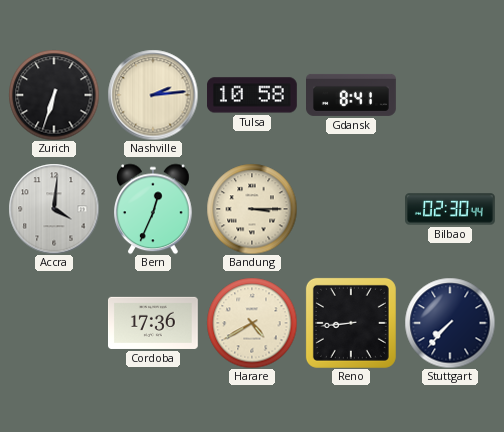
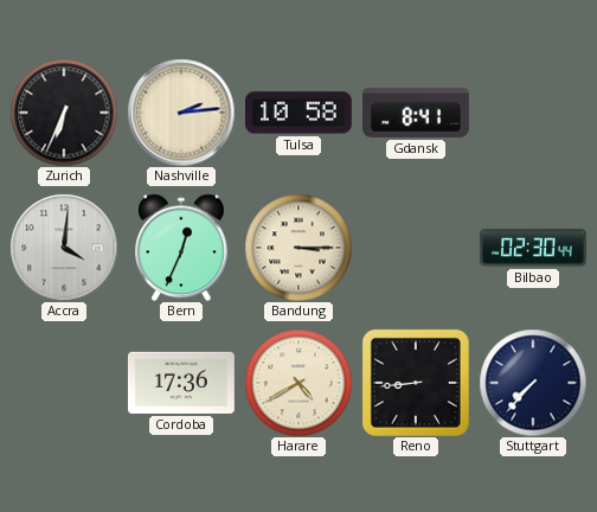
Zurich: 6:33 -> 6:34
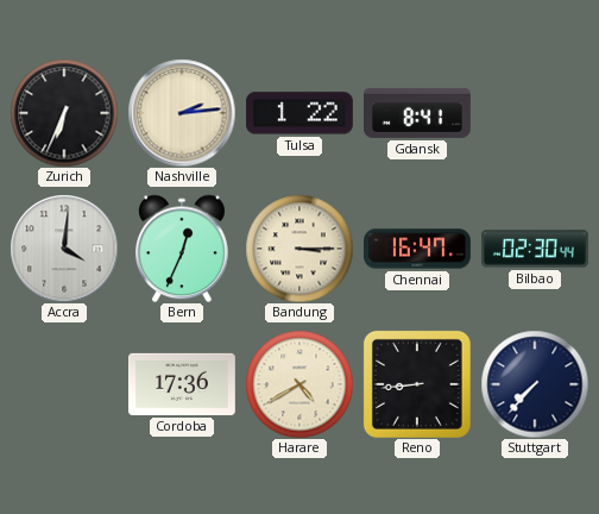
Tulsa: 10:58 -> 1:22
Chennai: none -> 16:47
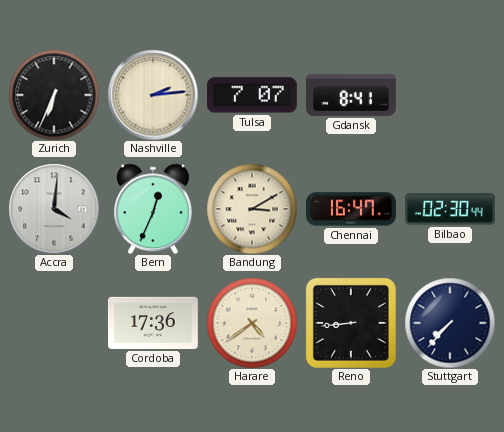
Tulsa: 1:22 -> 7:07
Bandung: 3:15 -> 3:10
Harare: 4:40 -> 4:39
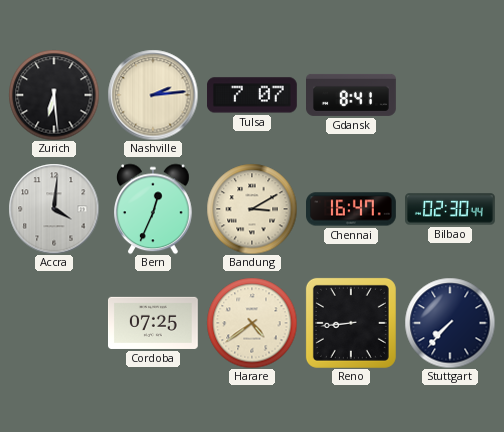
Zurich: 6:34 -> 6:29
Cordoba: 17:36 -> 07:25
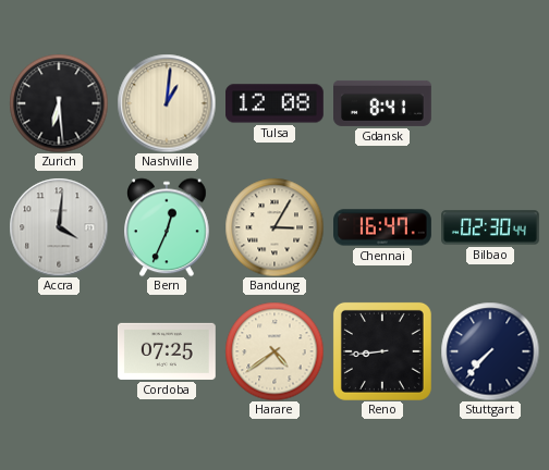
Nashville: 2:14 -> 1:01
Tulsa: 7:07 -> 12:08
Bandung: 3:10 -> 3:05
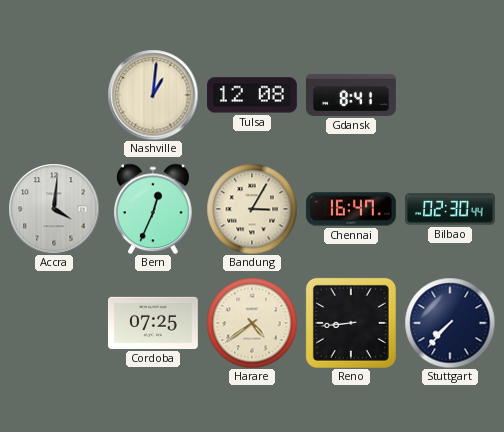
Zurich: 6:29 -> none
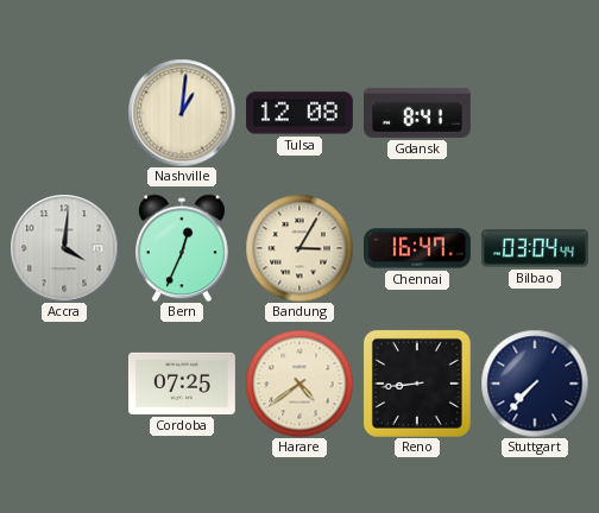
Bilbao: 02:30 -> 03:04
